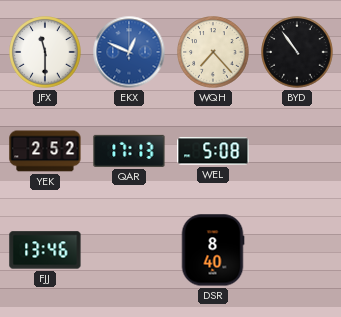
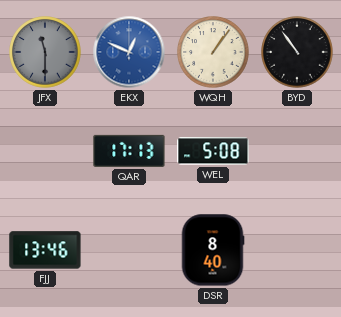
JFX dial: white -> grey
WQH: 7:23 -> 1:06
YEK: 2:52 -> none
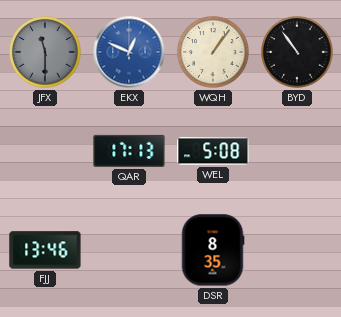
DSR: 8:40 -> 8:35
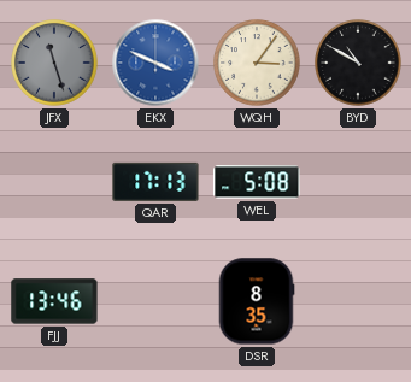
JFX: 11:30 -> 11:27
EKX: 12:49 -> 3:49
WQH: 1:06 -> 3:06
BYD: 10:54 -> 10:50
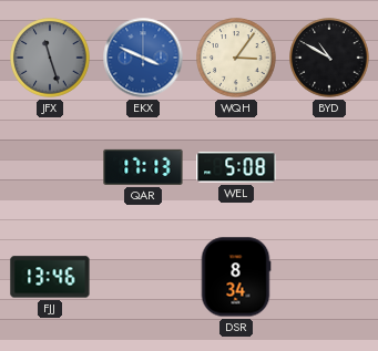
DSR: 8:35 -> 8:34
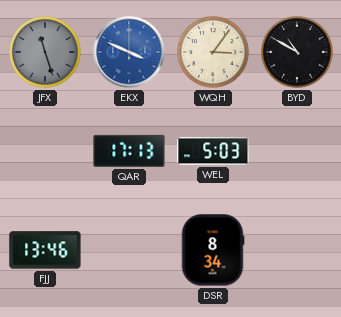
WEL: 5:08 -> 5:03
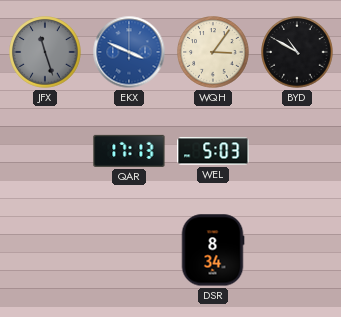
FJJ: 13:46 -> none
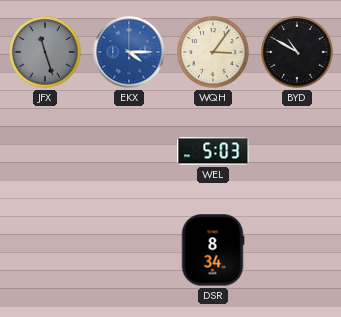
EKX: 3:49 -> 4:15
QAR: 17:13 -> none
